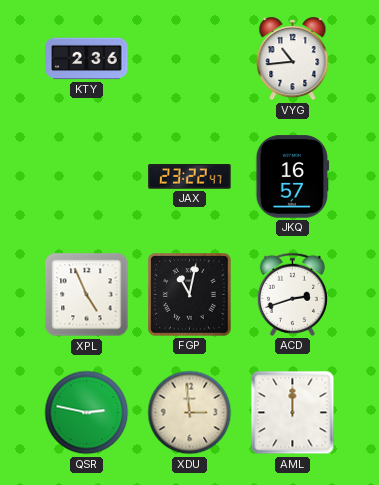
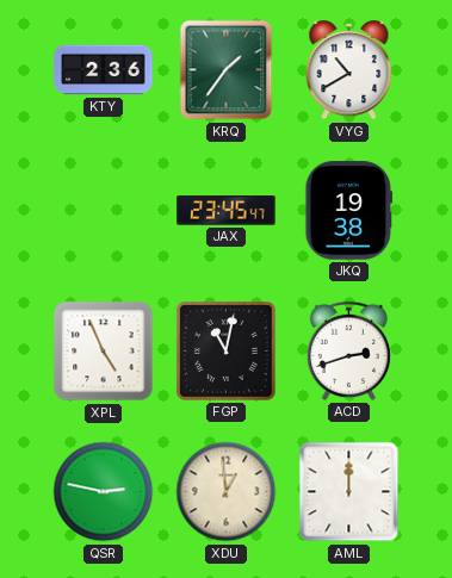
KRQ: none -> 1:36
VYG: 10:44 -> 10:40
JAX: 23:22 -> 23:45
JKQ: 16:57 -> 19:38
XDU: 2:59 -> 12:59
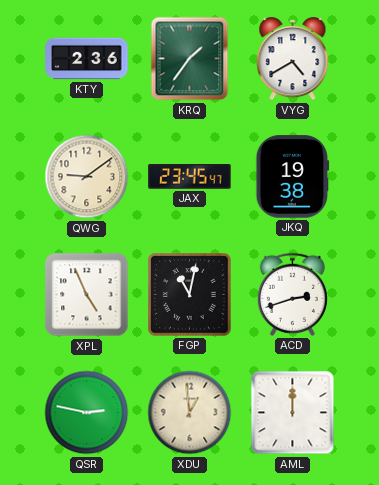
VYG: 10:40 -> 4:40
QWG: none -> 9:09
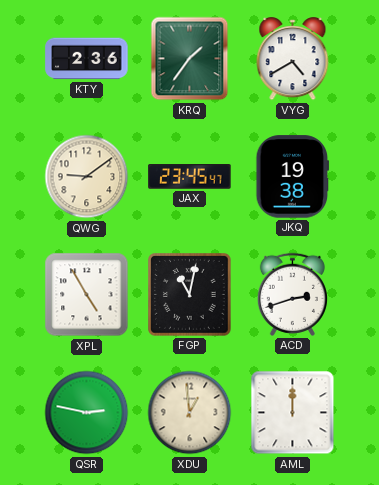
XPL: 4:56 -> 4:55
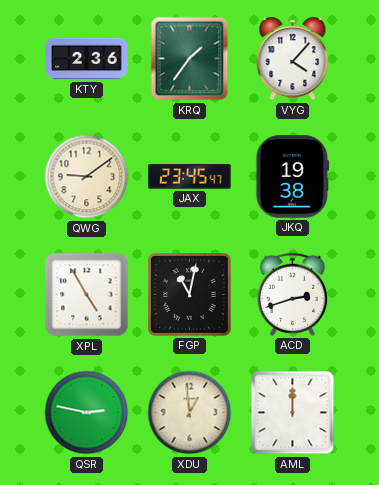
VYG: 4:40 -> 4:07
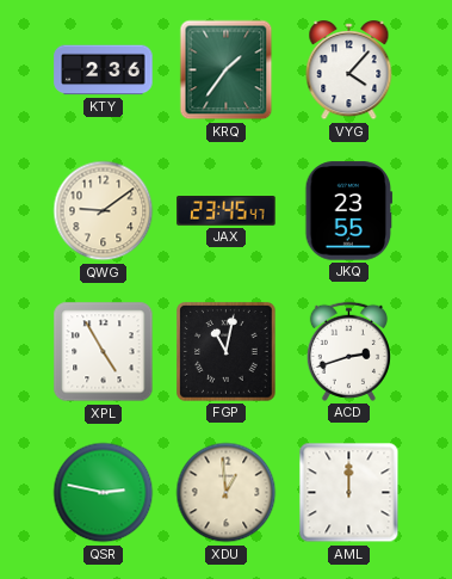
JKQ: 19:38 -> 23:55
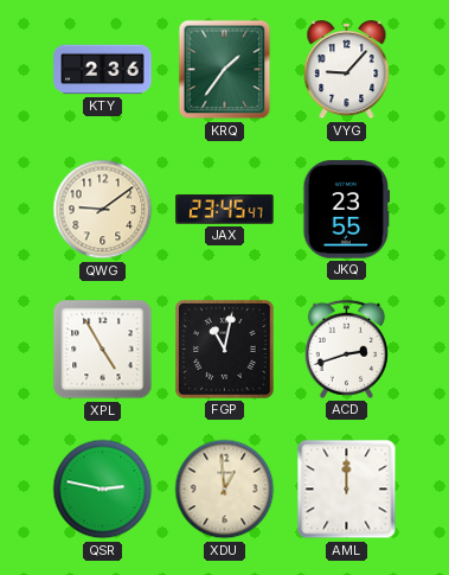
VYG: 4:07 -> 9:07
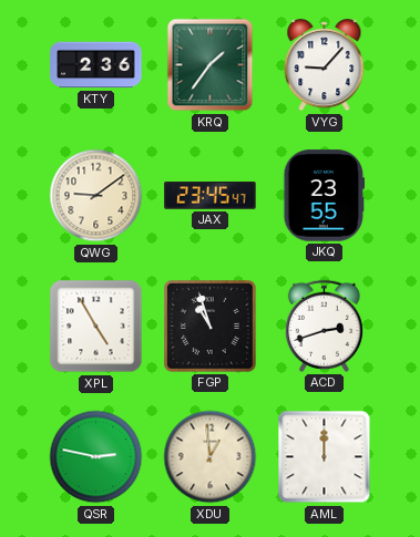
FGP: 11:02 -> 10:57
